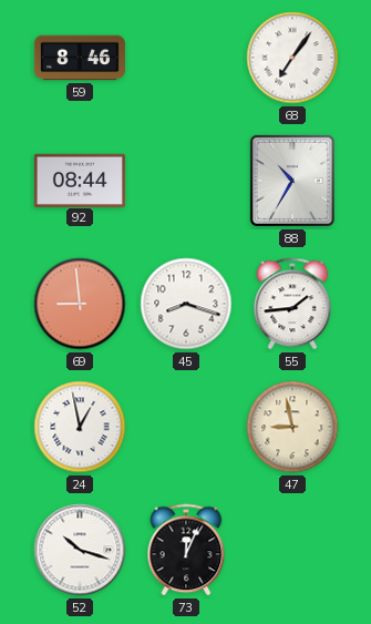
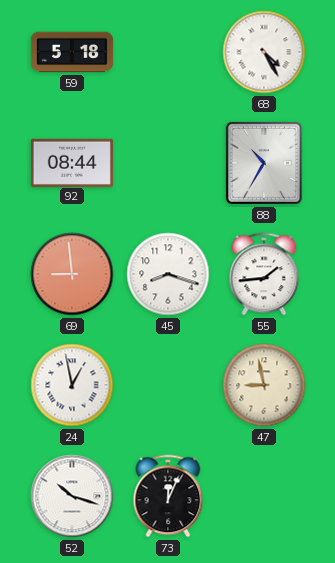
59: 8:46 -> 5:18
68: 7:06 -> 4:25
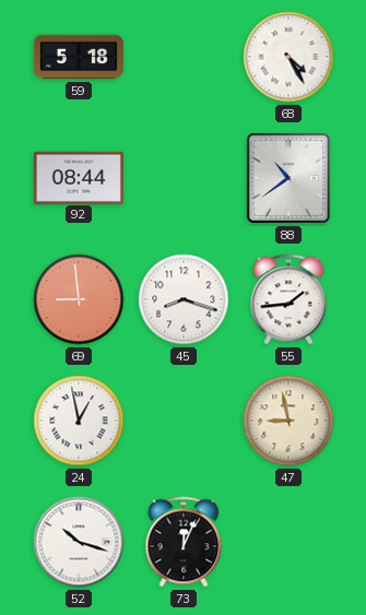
88: 10:35 -> 10:39
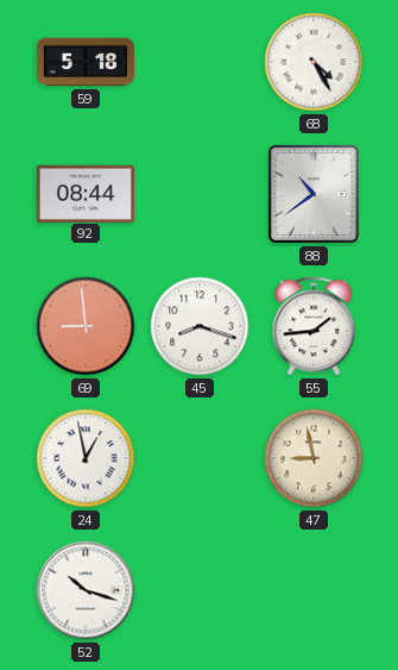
73: 12:04 -> none
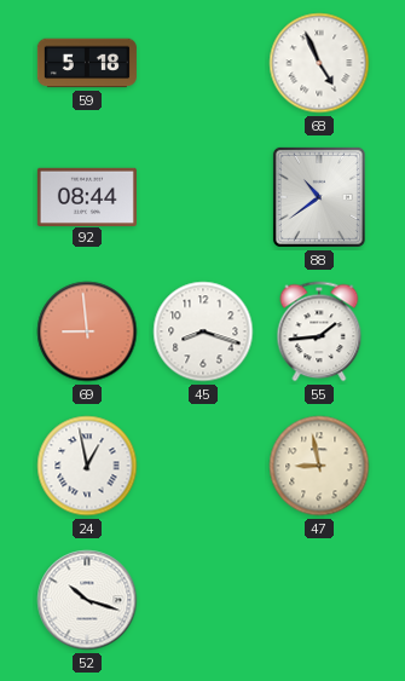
68: 4:25 -> 4:56
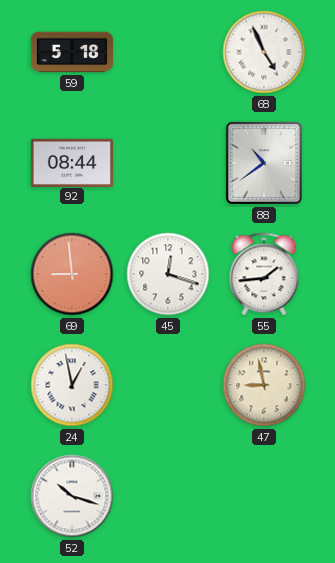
45: 8:18 -> 12:18
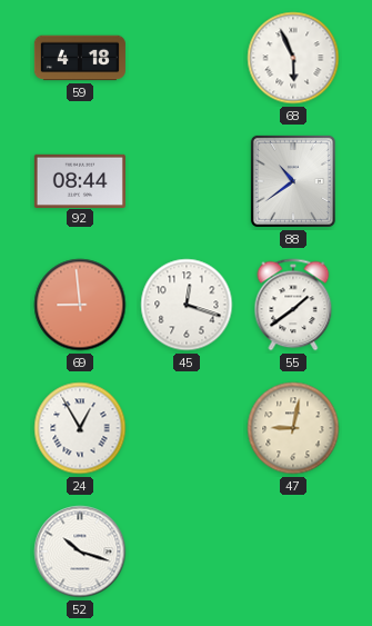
59: 5:18 -> 4:18
68: 4:56 -> 5:56
55: 1:44 -> 1:39
24: 12:58 -> 12:55
47: 8:58 -> 9:02
